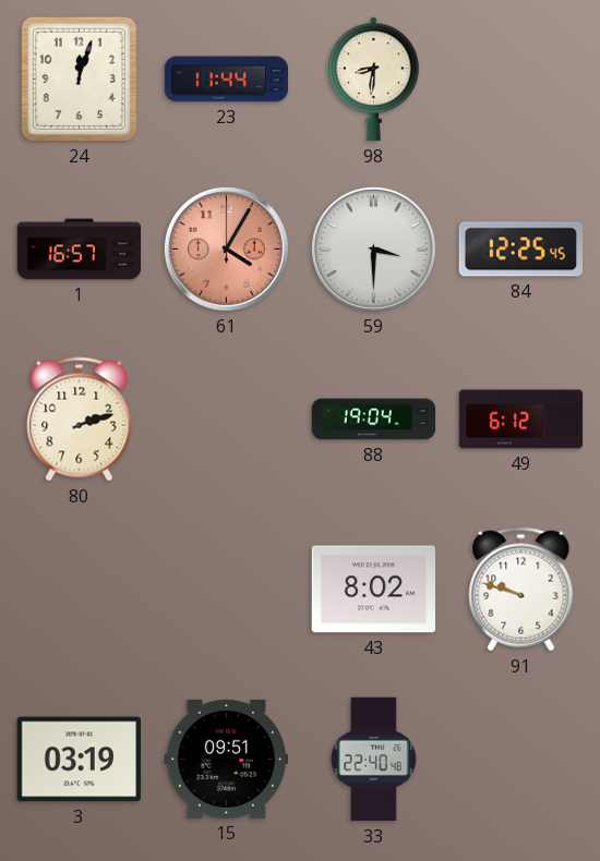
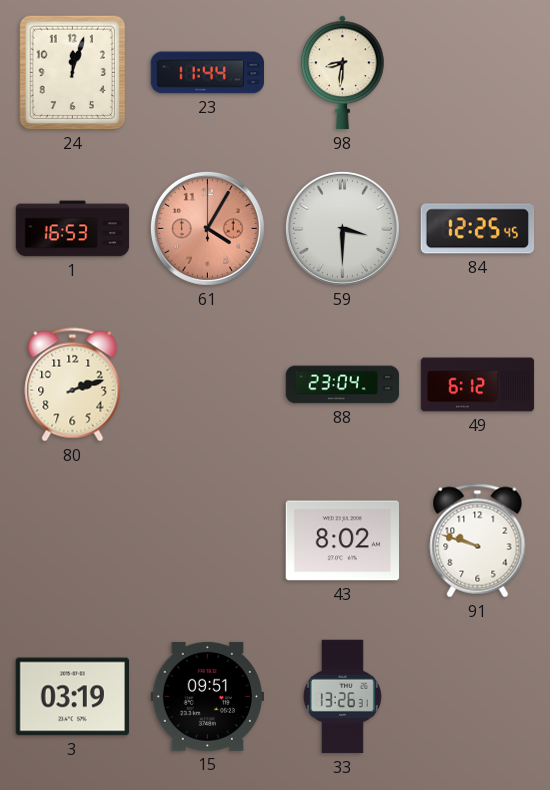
1: 16:57 -> 16:53
88: 19:04 -> 23:04
33: 22:40 -> 13:26
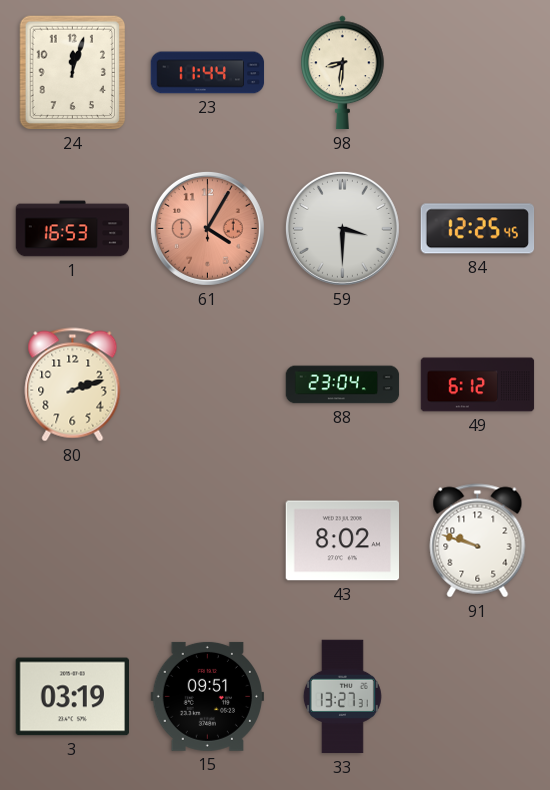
33: 13:26 -> 13:27
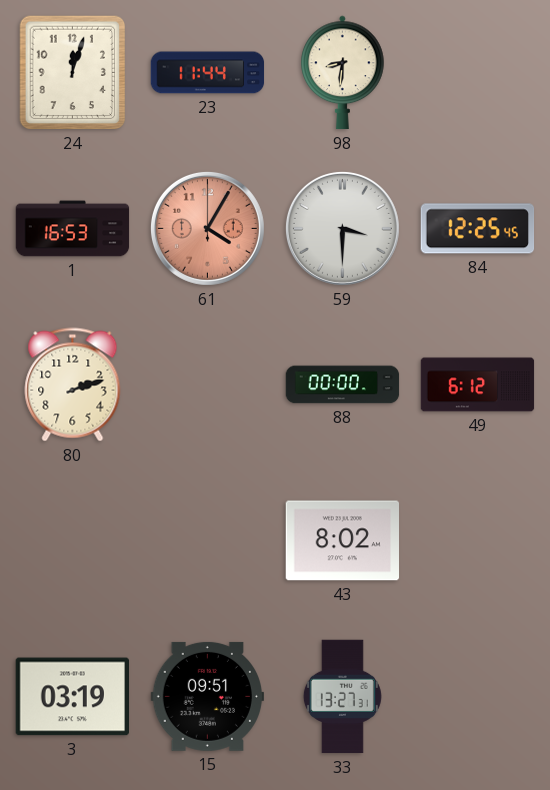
88: 23:04 -> 00:00
91: 9:48 -> none
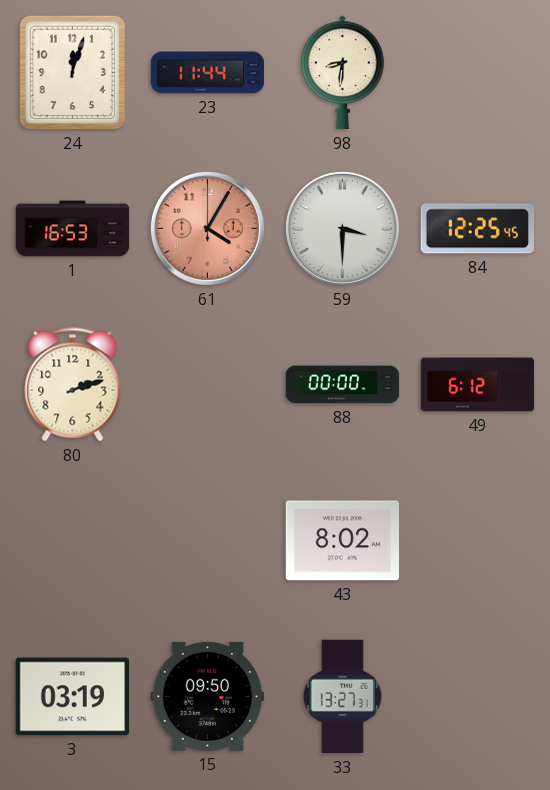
15: 09:51 -> 09:50
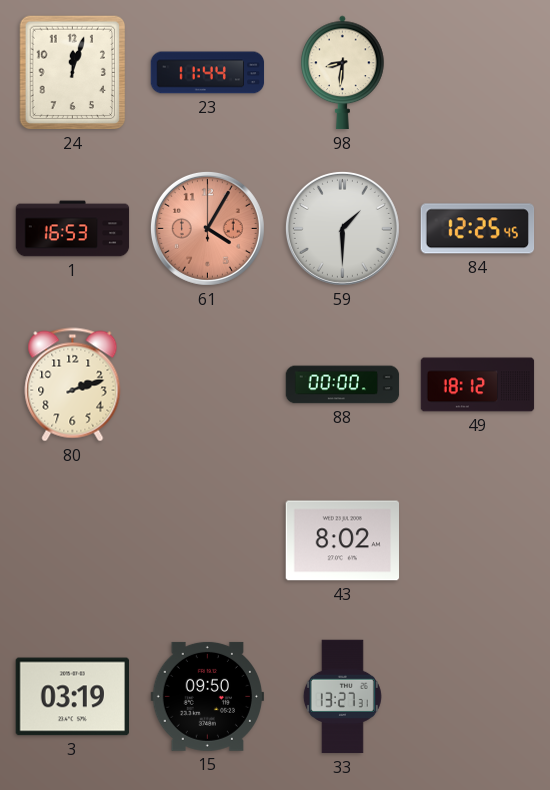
59: 3:30 -> 1:30
49: 6:12 -> 18:12
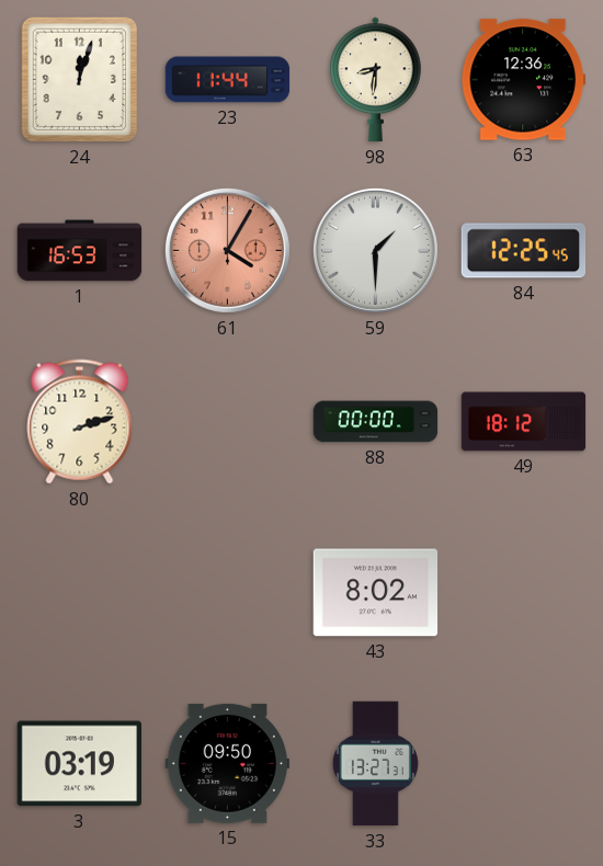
63: none -> 12:36
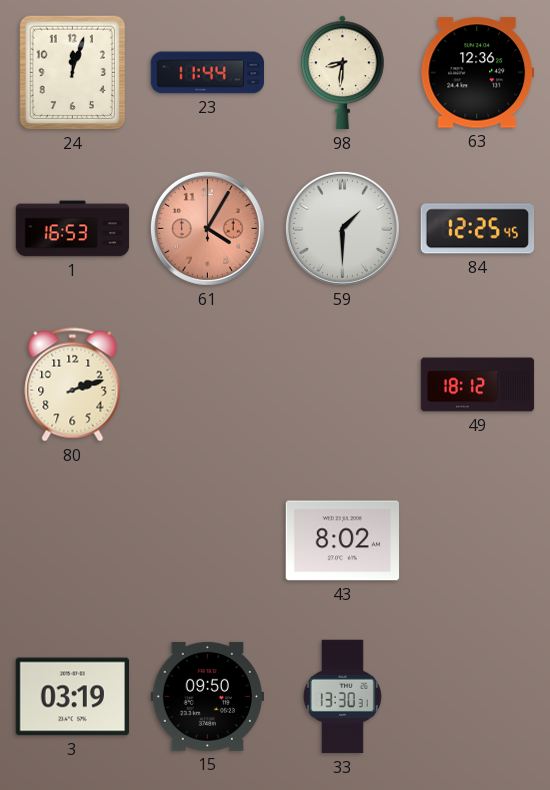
88: 00:00 -> none
33: 13:27 -> 13:30
